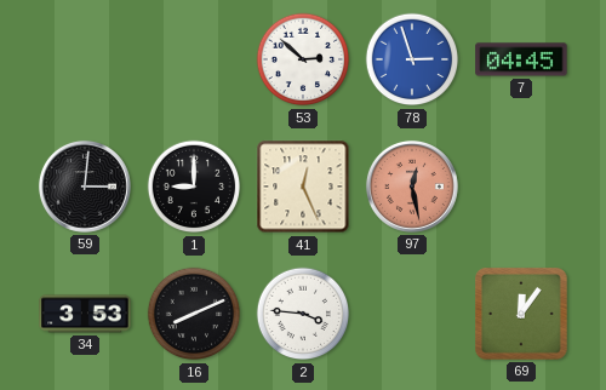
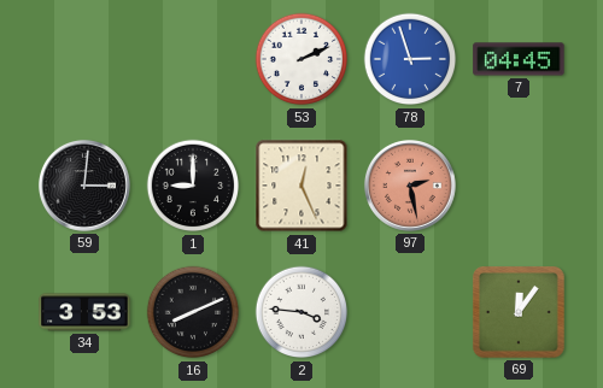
53: 2:52 -> 2:11
97: 12:28 -> 2:28
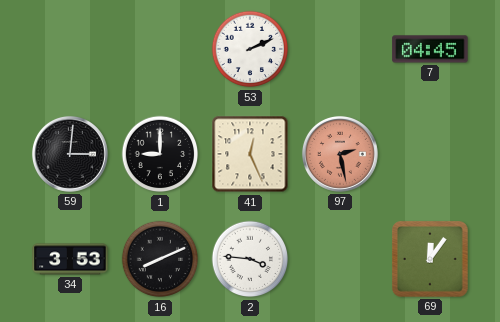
78: 2:57 -> none
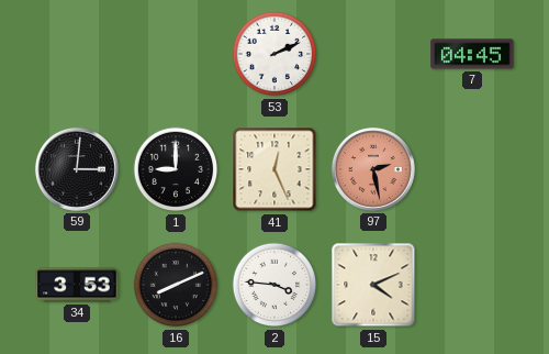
15: none -> 4:11
69: 12:06 -> none
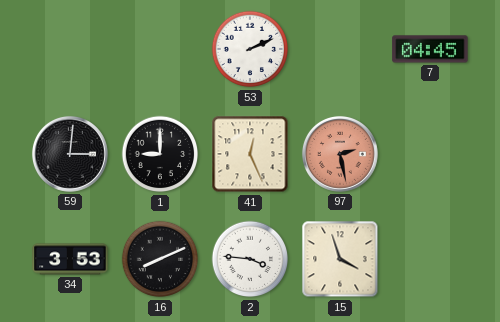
15: 4:11 -> 3:57
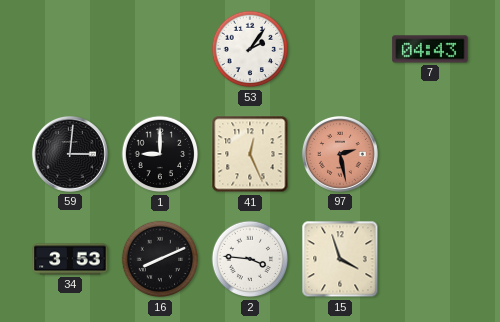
53: 2:11 -> 2:06
7: 04:45 -> 04:43
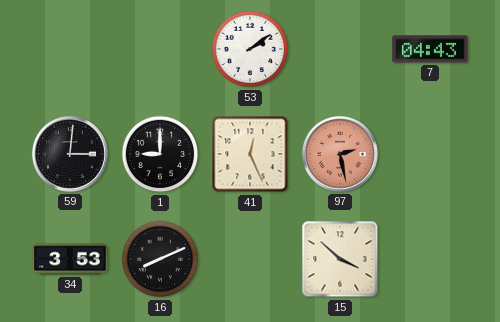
53: 2:06 -> 2:09
2: 3:46 -> none
15: 3:57 -> 3:52
